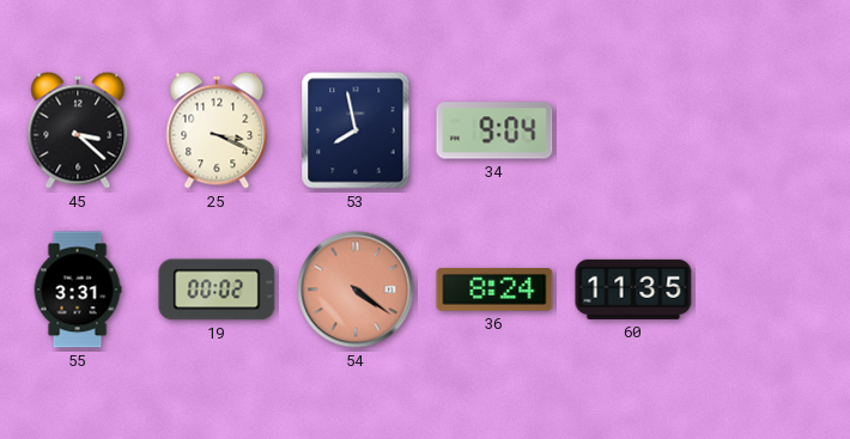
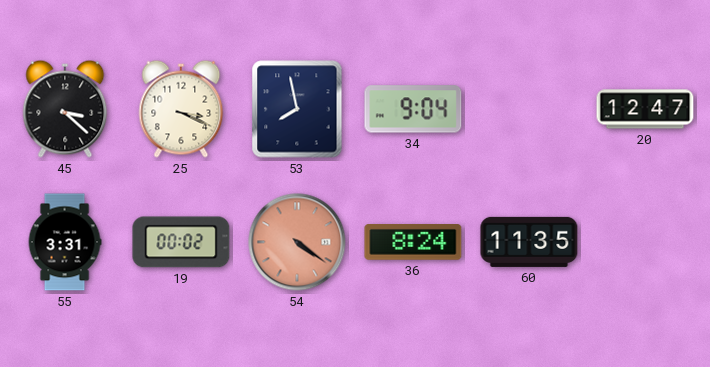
20: none -> 12:47
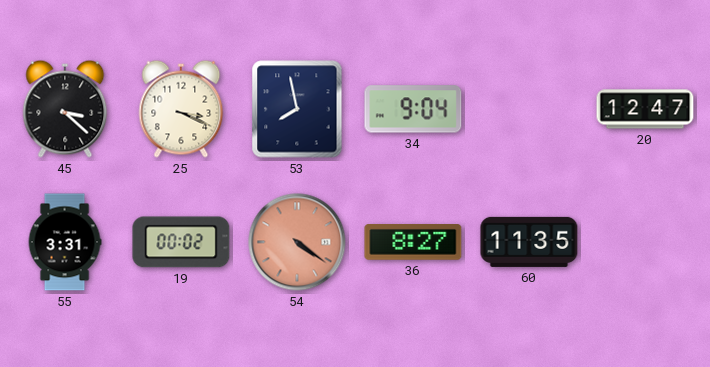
36: 8:24 -> 8:27
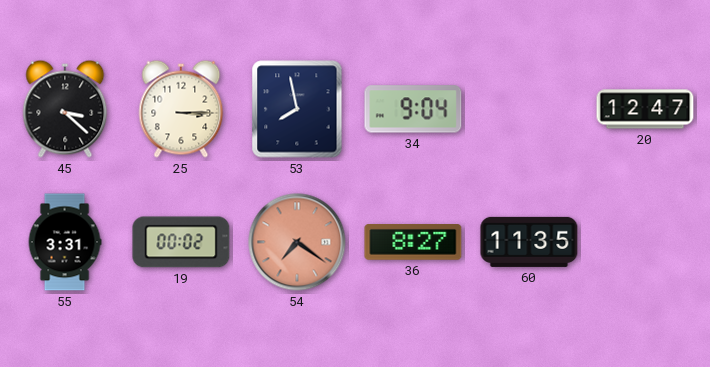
25: 3:19 -> 3:15
54: 4:21 -> 7:21
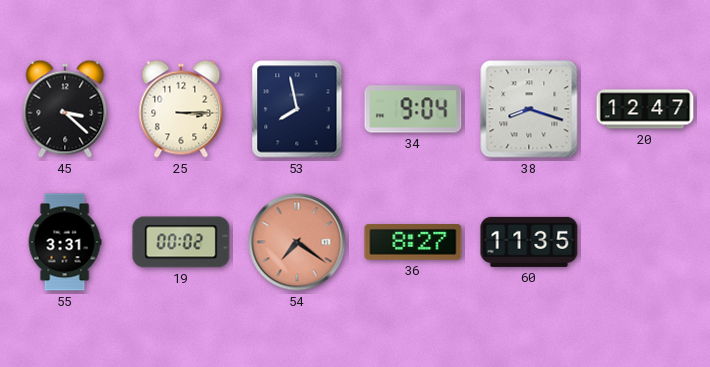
38: none -> 8:18
